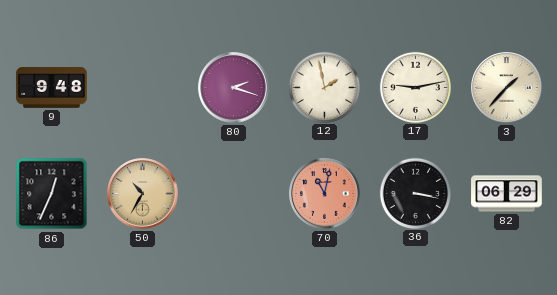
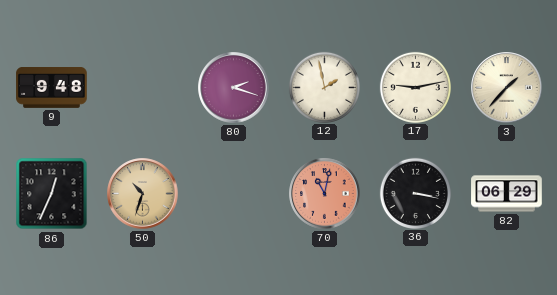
50: 10:35 -> 10:33
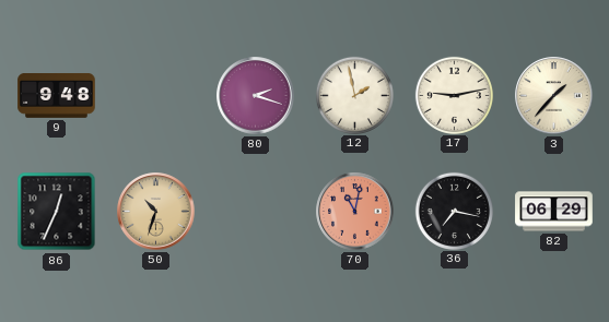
36: 3:17 -> 7:17
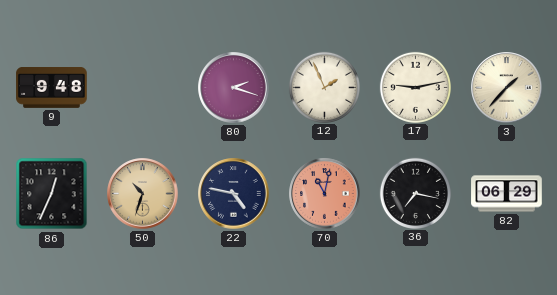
12: 1:58 -> 1:56
22: none -> 4:47
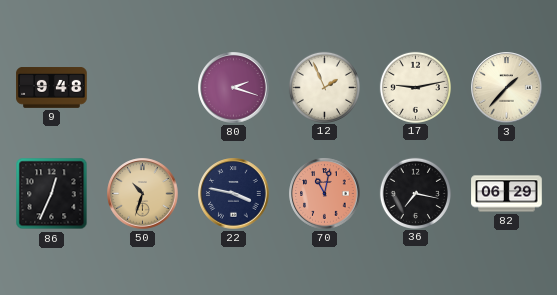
22: 4:47 -> 3:47
